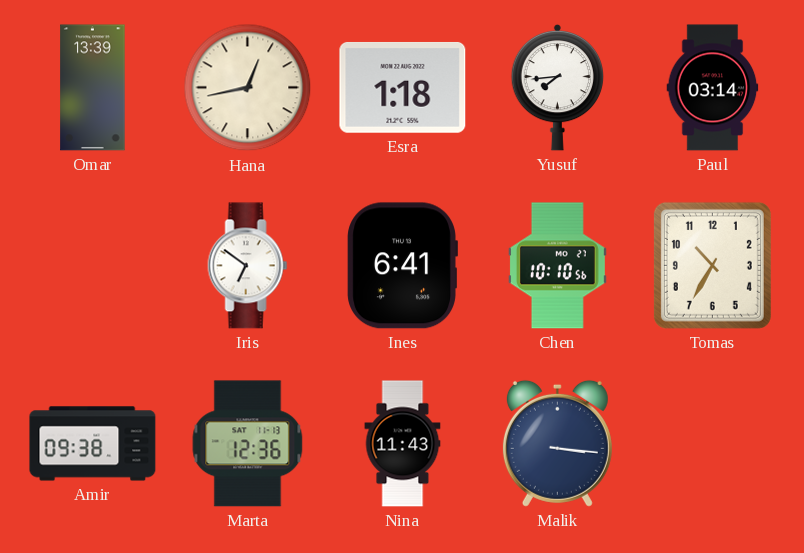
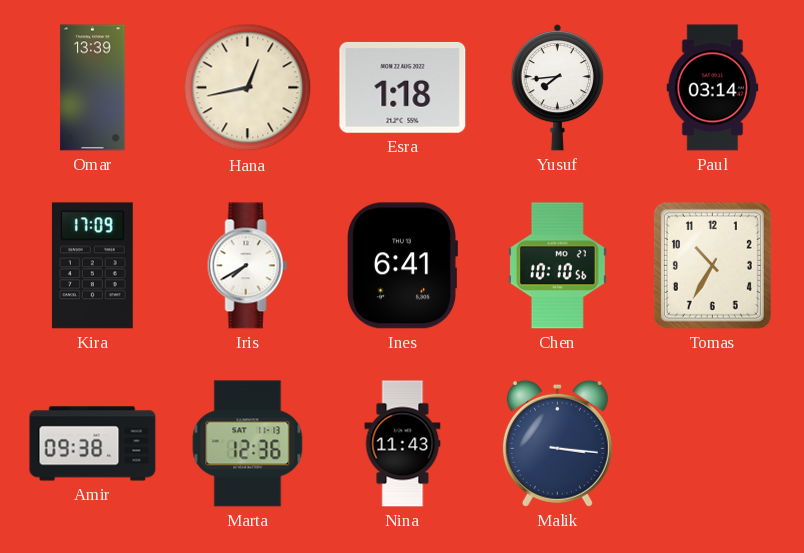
Kira: none -> 17:09
Iris: 6:51 -> 7:40
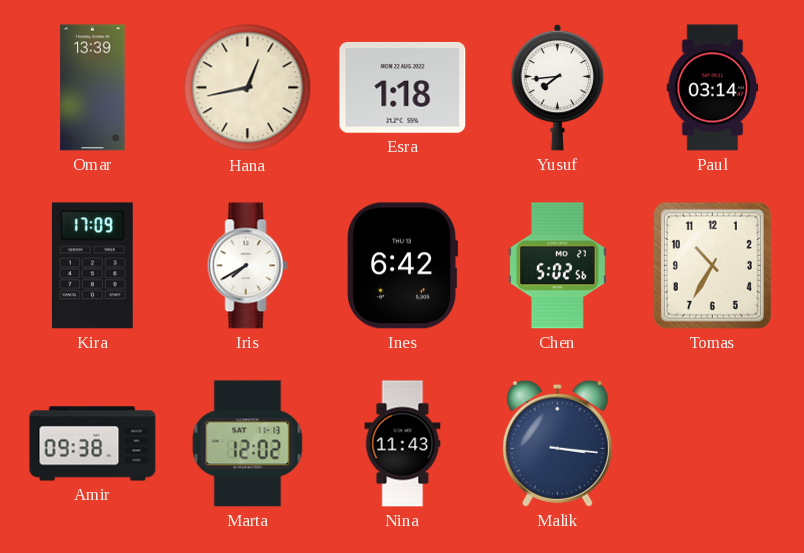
Ines: 6:41 -> 6:42
Chen: 10:10 -> 5:02
Marta: 12:36 -> 12:02
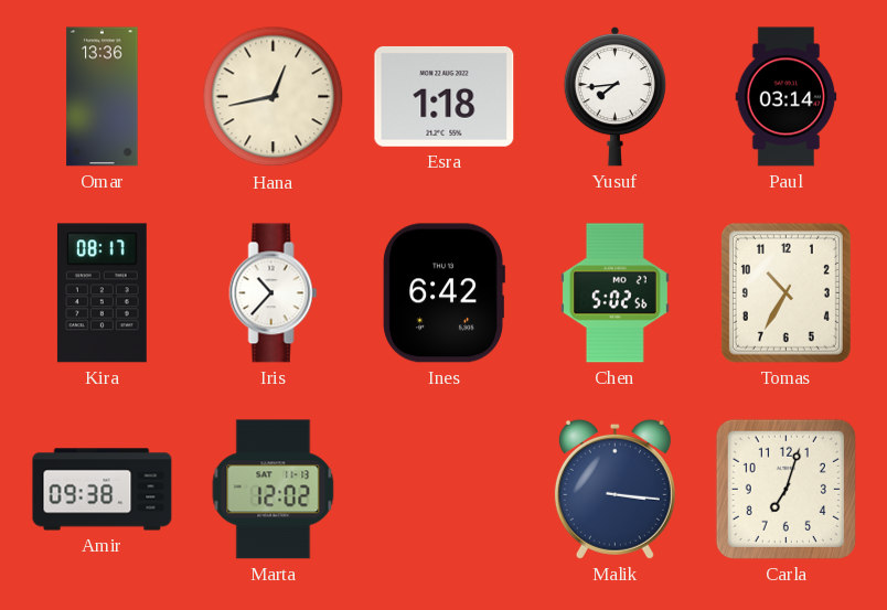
Omar: 13:39 -> 13:36
Kira: 17:09 -> 08:17
Iris: 7:40 -> 10:37
Nina: 11:43 -> none
Carla: none -> 7:03
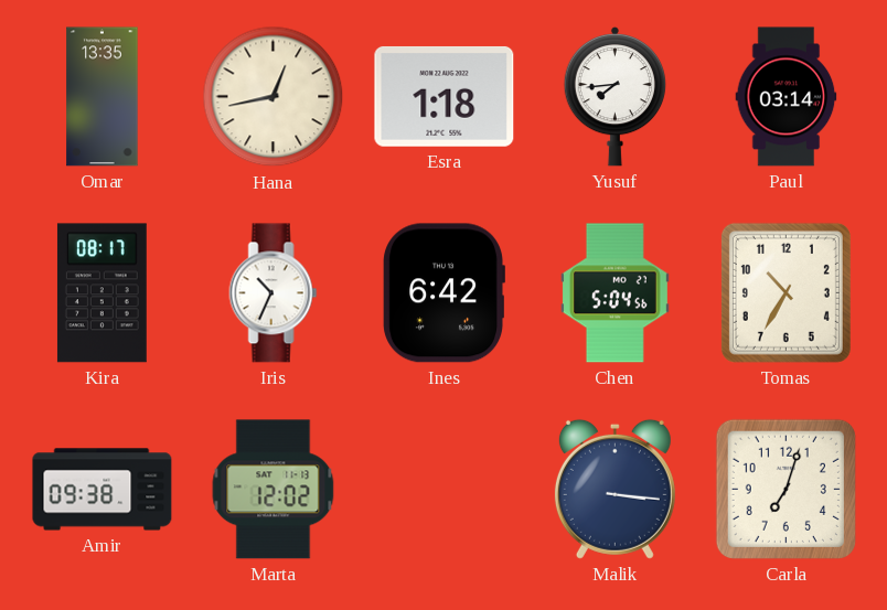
Omar: 13:36 -> 13:35
Iris: 10:37 -> 10:34
Chen: 5:02 -> 5:04
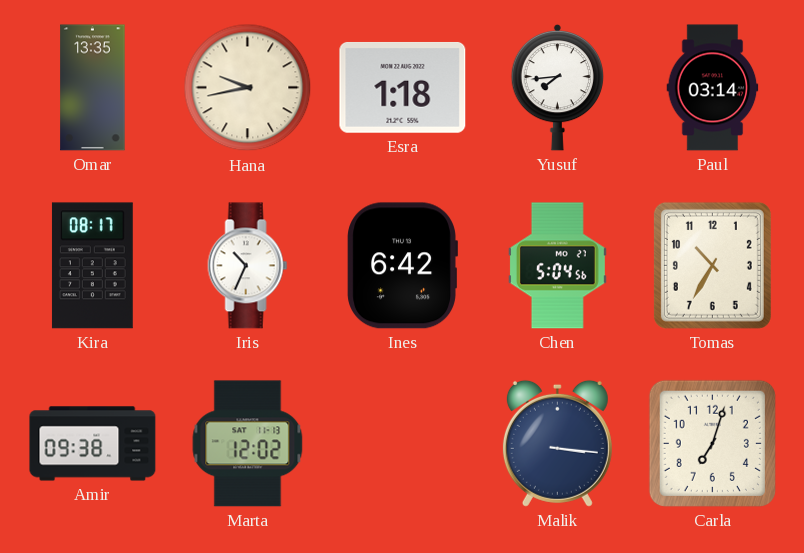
Hana: 12:43 -> 9:43
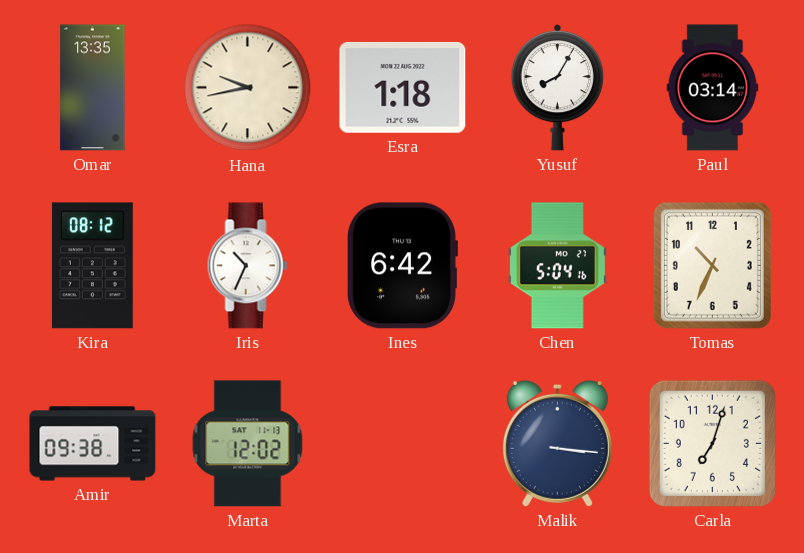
Yusuf: 7:44 -> 8:05
Kira: 08:17 -> 08:12
Chen: 5:04:56 -> 5:04:16
Tomas: 10:35 -> 10:34
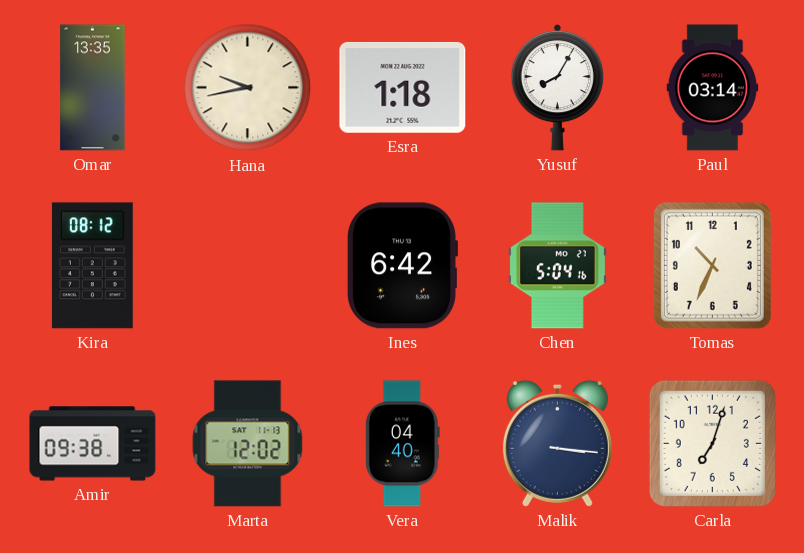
Iris: 10:34 -> none
Vera: none -> 04:40
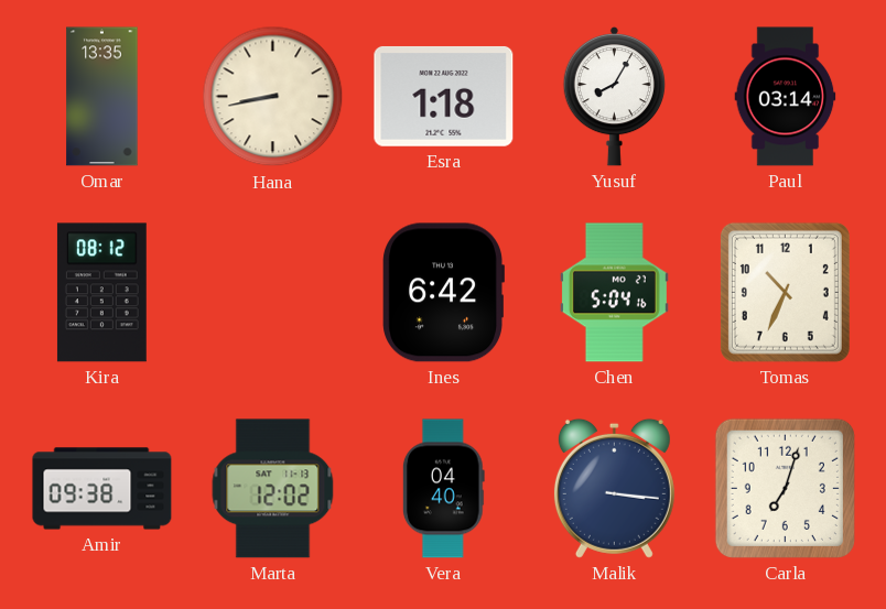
Hana: 9:43 -> 8:43
